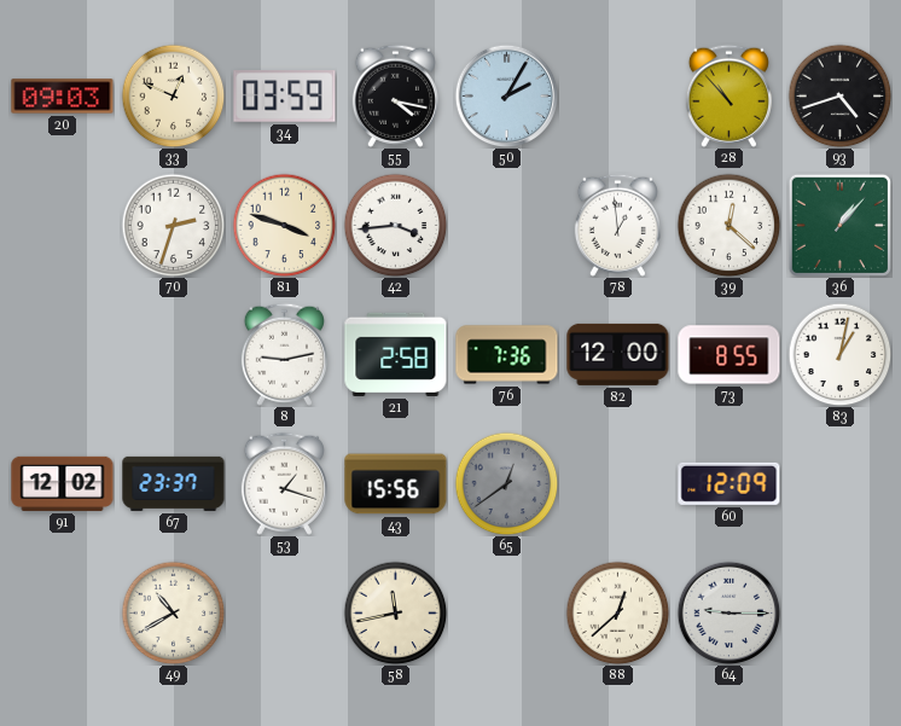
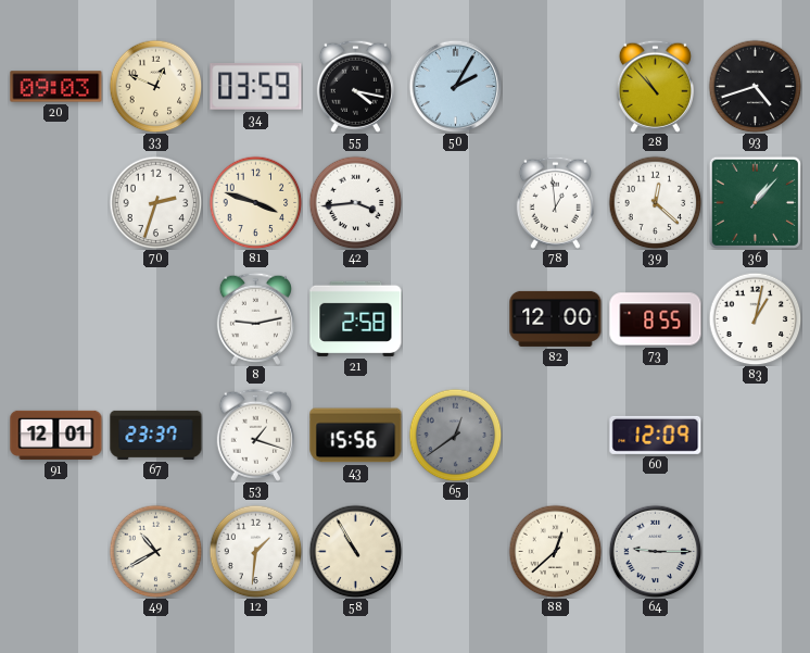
76: 7:36 -> none
91: 12:02 -> 12:01
12: none -> 1:31
58: 11:43 -> 10:55
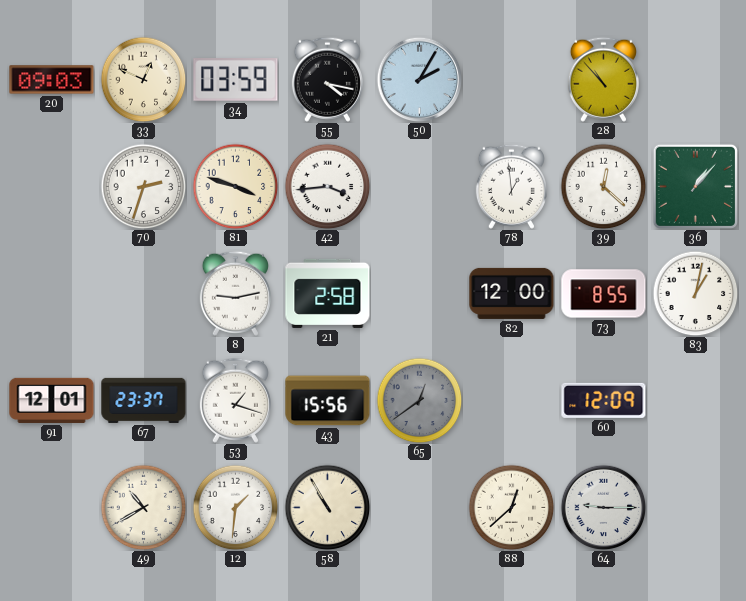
93: 4:42 -> none
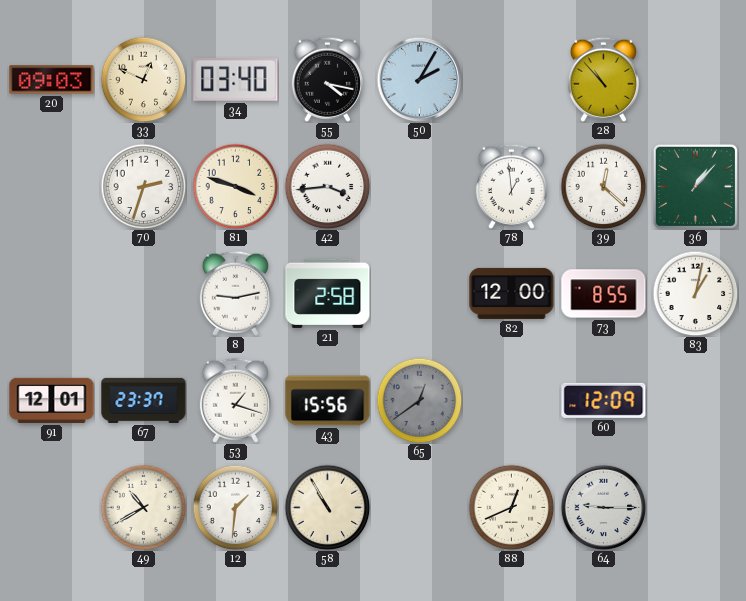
34: 03:59 -> 03:40
88: 12:38 -> 12:41
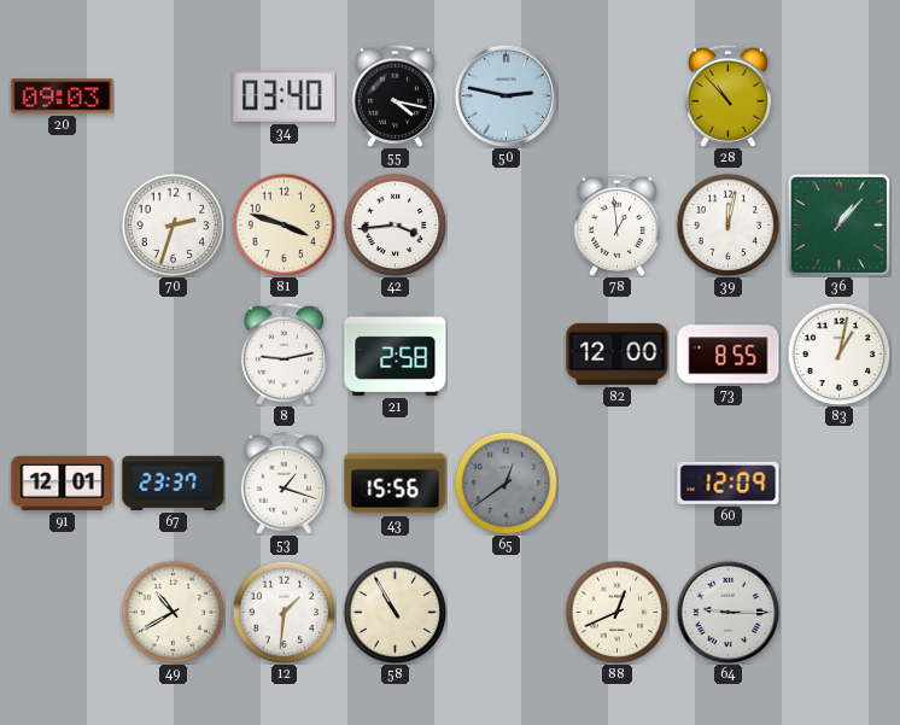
33: 12:49 -> none
50: 2:05 -> 2:47
39: 12:22 -> 12:02
